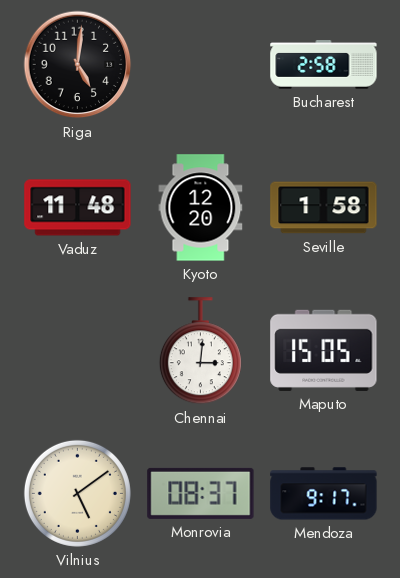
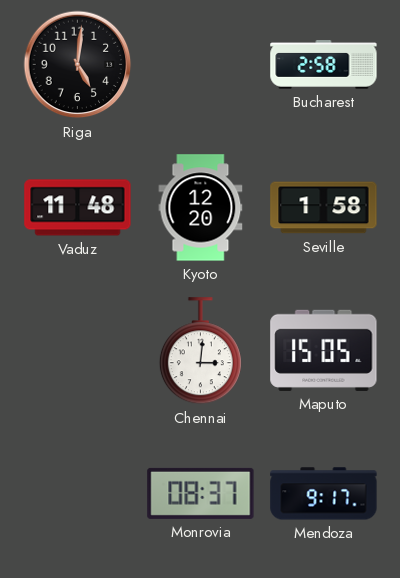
Vilnius: 5:09 -> none
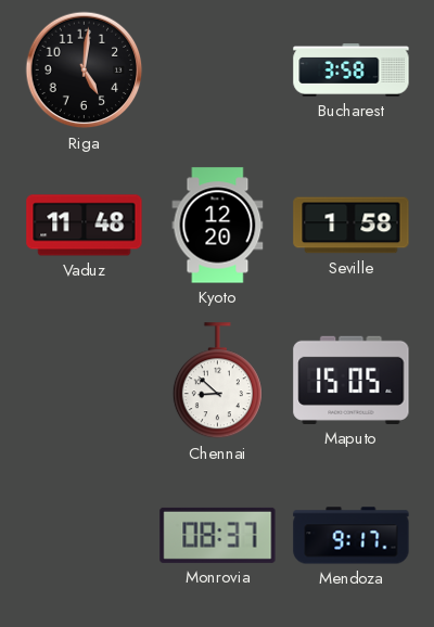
Bucharest: 2:58 -> 3:58
Chennai: 3:01 -> 8:52
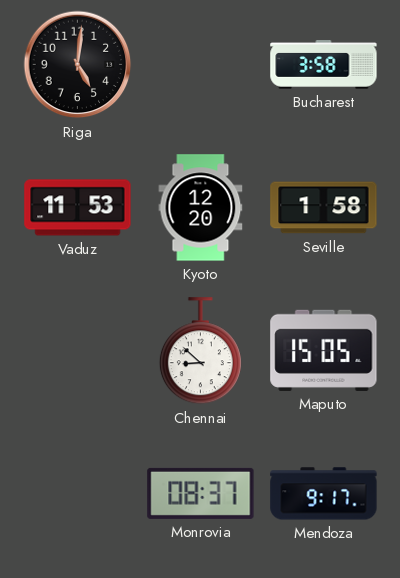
Vaduz: 11:48 -> 11:53
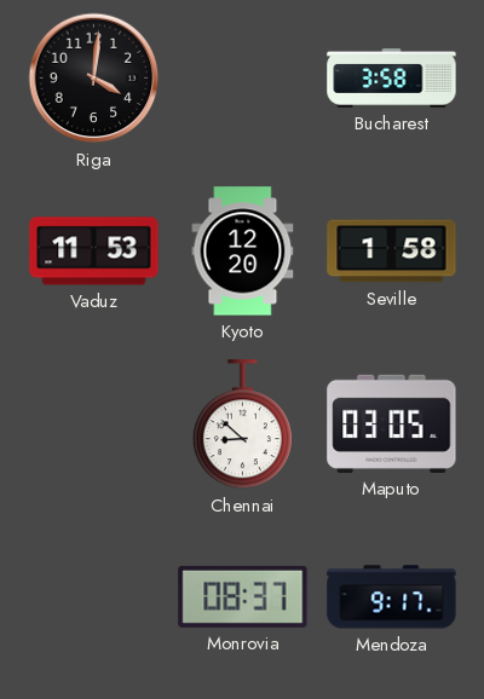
Riga: 5:01 -> 4:01
Maputo: 15:05 -> 03:05
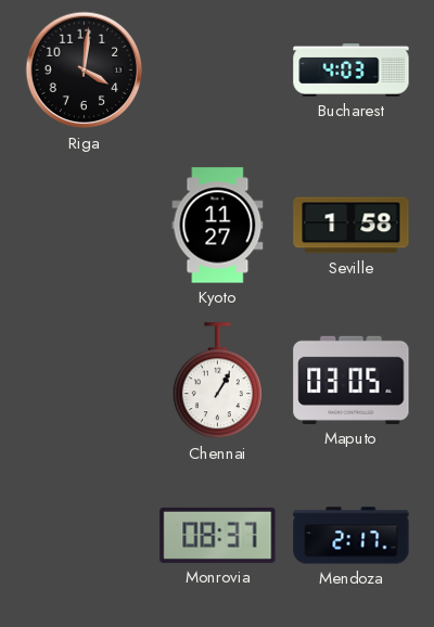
Bucharest: 3:58 -> 4:03
Vaduz: 11:53 -> none
Kyoto: 12:20 -> 11:27
Chennai: 8:52 -> 1:05
Mendoza: 9:17 -> 2:17
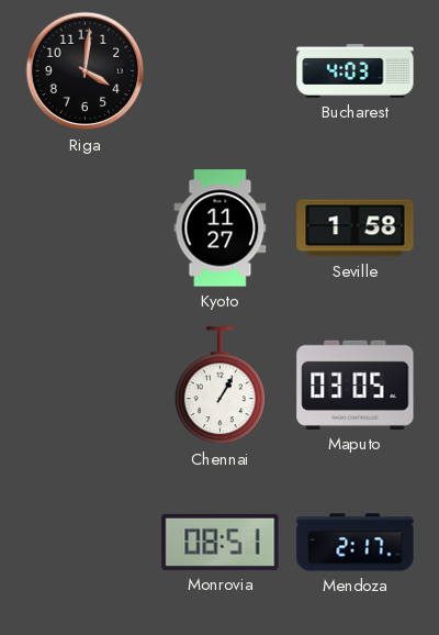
Monrovia: 08:37 -> 08:51
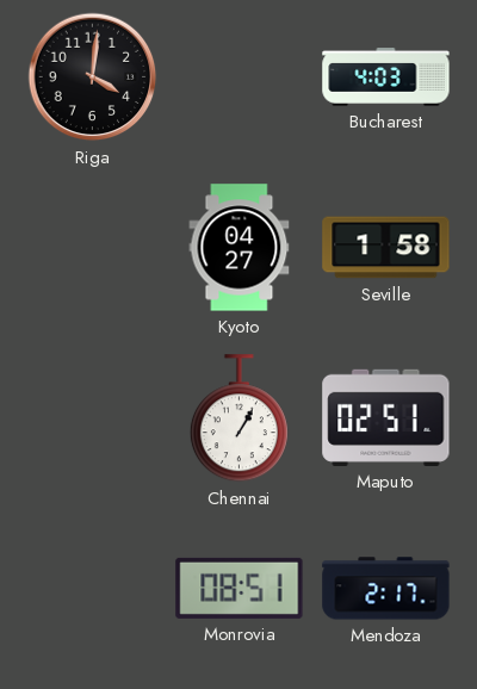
Kyoto: 11:27 -> 04:27
Maputo: 03:05 -> 02:51
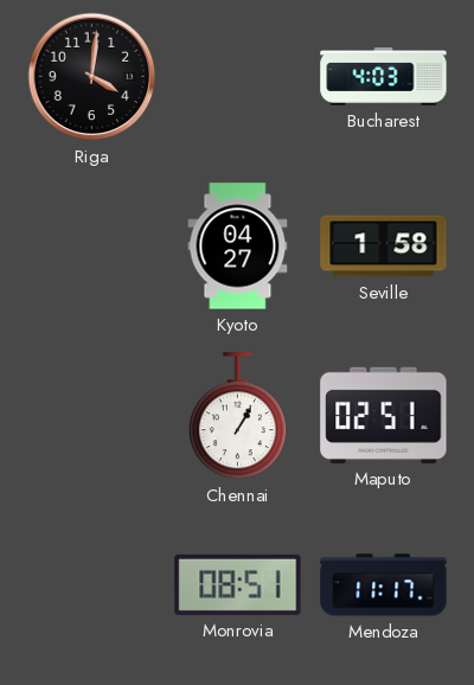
Mendoza: 2:17 -> 11:17
